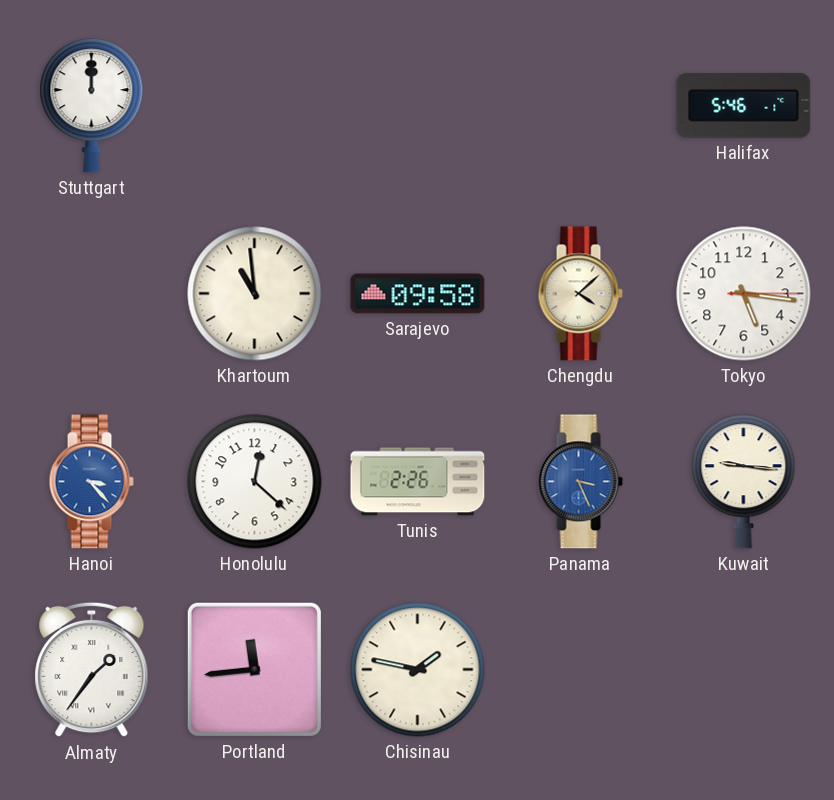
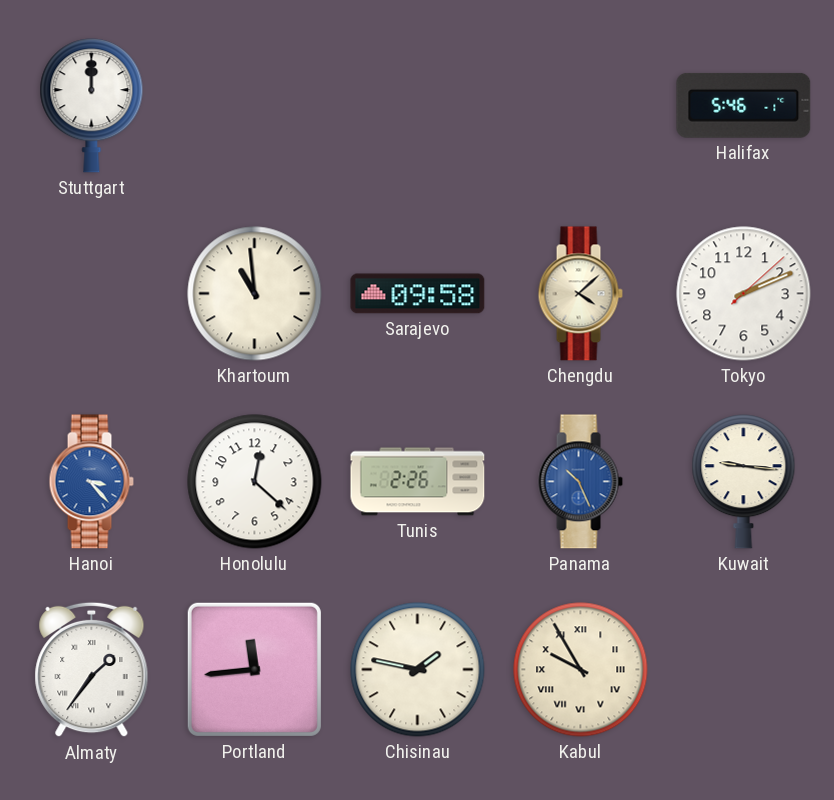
Tokyo: 5:16 -> 2:11
Panama: 3:26 -> 10:26
Kabul: none -> 9:55
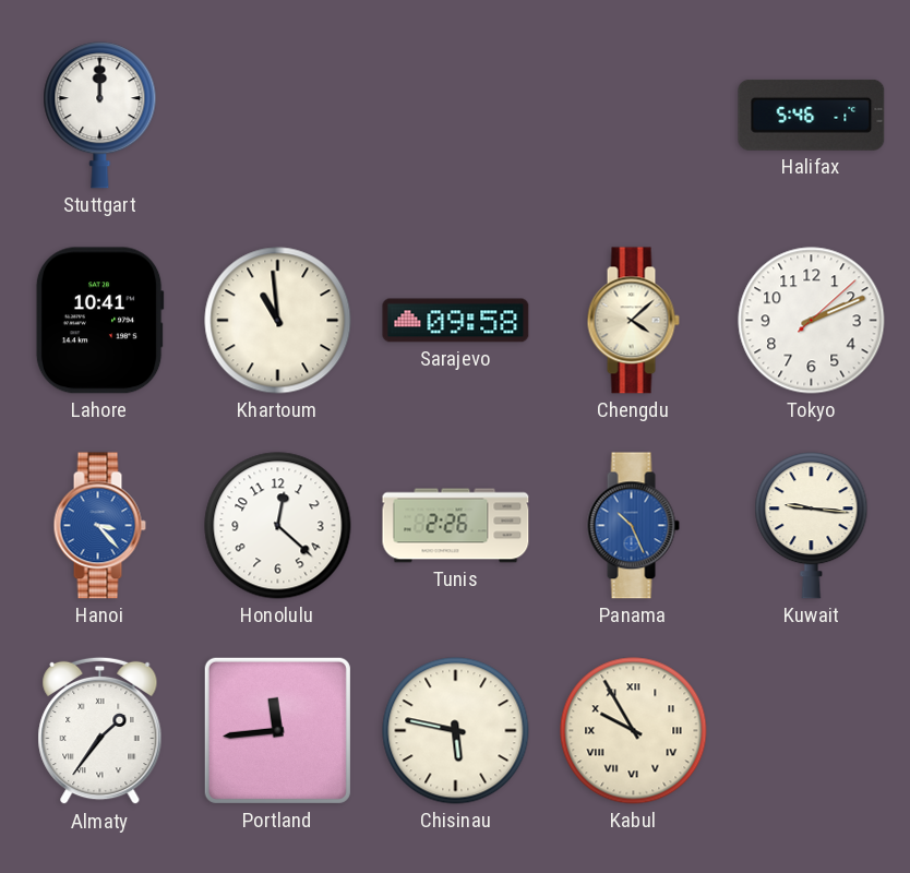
Lahore: none -> 10:41
Chisinau: 1:47 -> 5:47
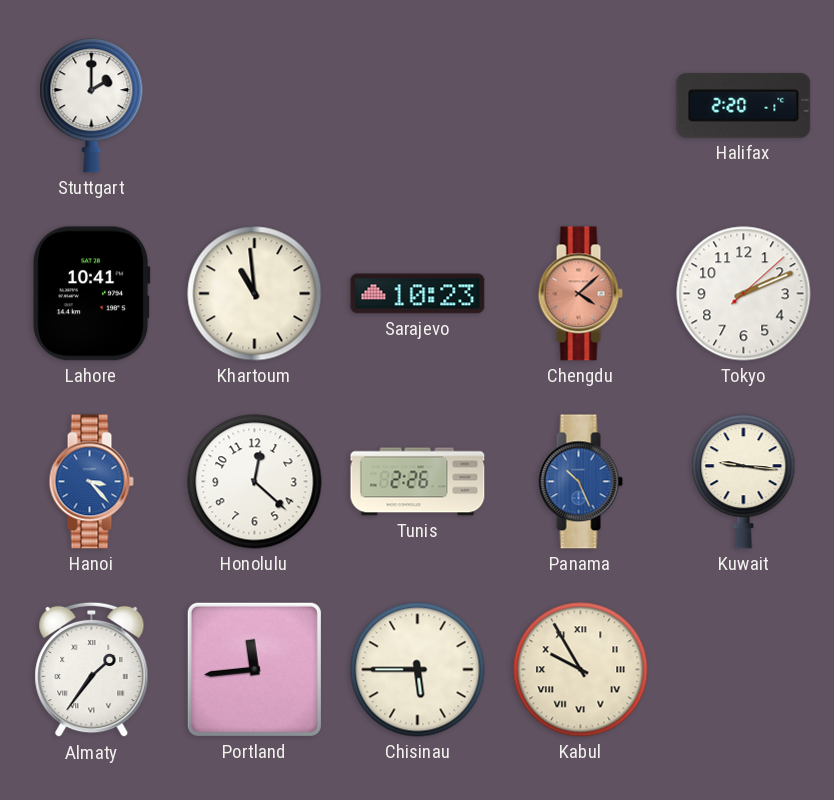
Stuttgart: 12:00 -> 2:00
Halifax: 5:46 -> 2:20
Sarajevo: 09:58 -> 10:23
Chengdu dial: cream -> salmon
Chisinau: 5:47 -> 5:45
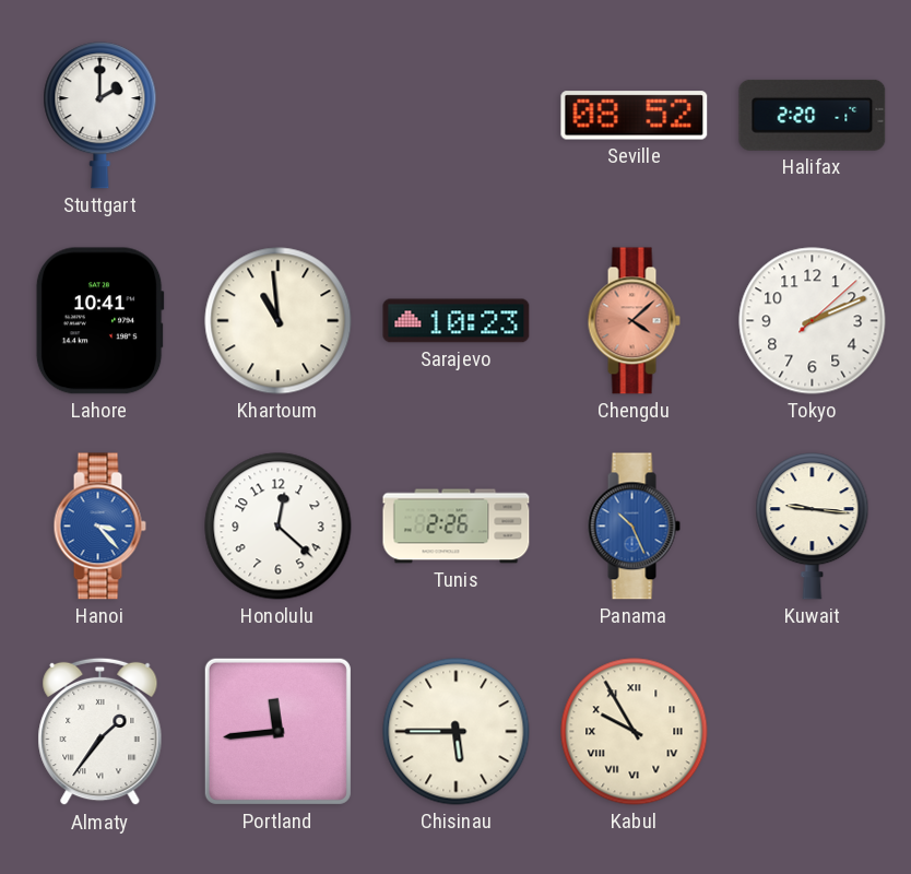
Seville: none -> 08:52
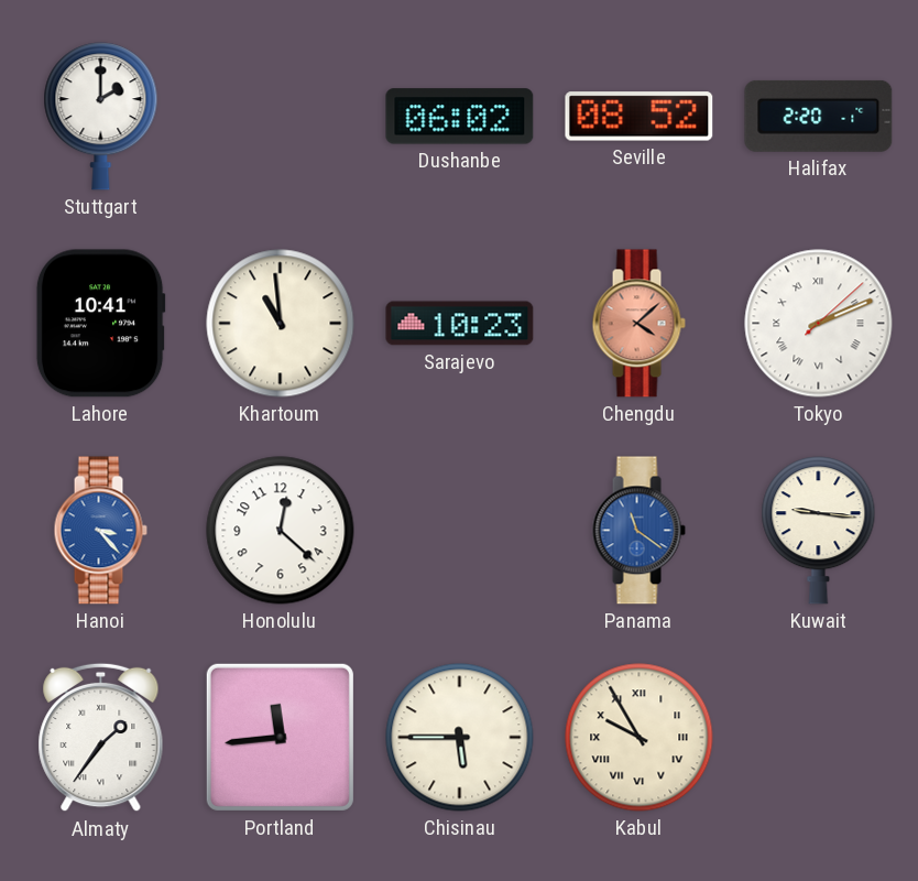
Dushanbe: none -> 06:02
Tokyo numerals: Arabic -> Roman
Tunis: 2:26 -> none
Panama: 10:26 -> 11:21
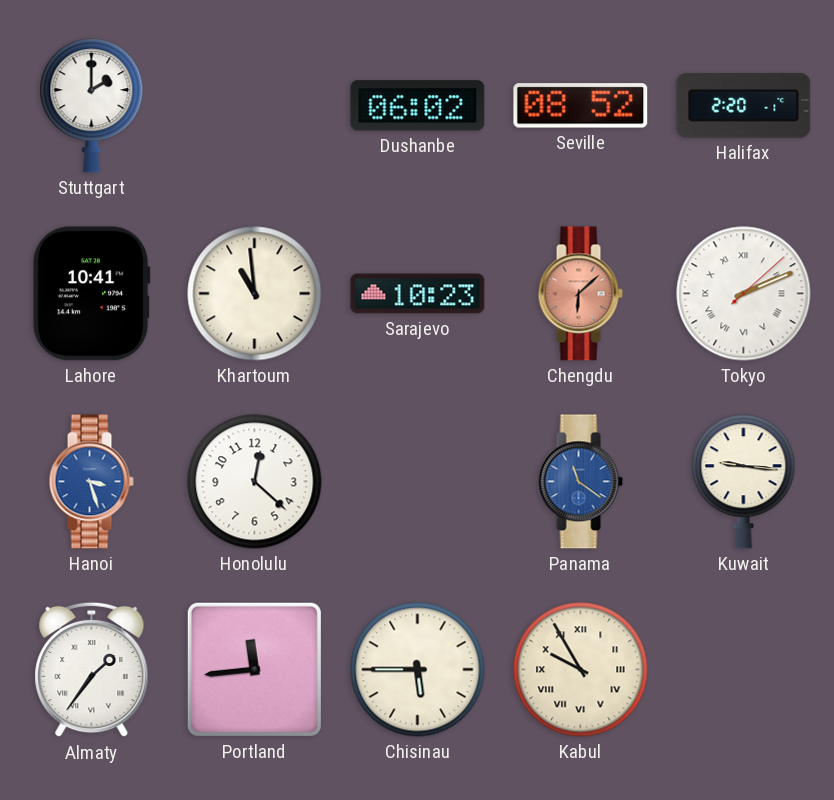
Chengdu: 4:08 -> 6:08
Hanoi: 3:23 -> 3:27
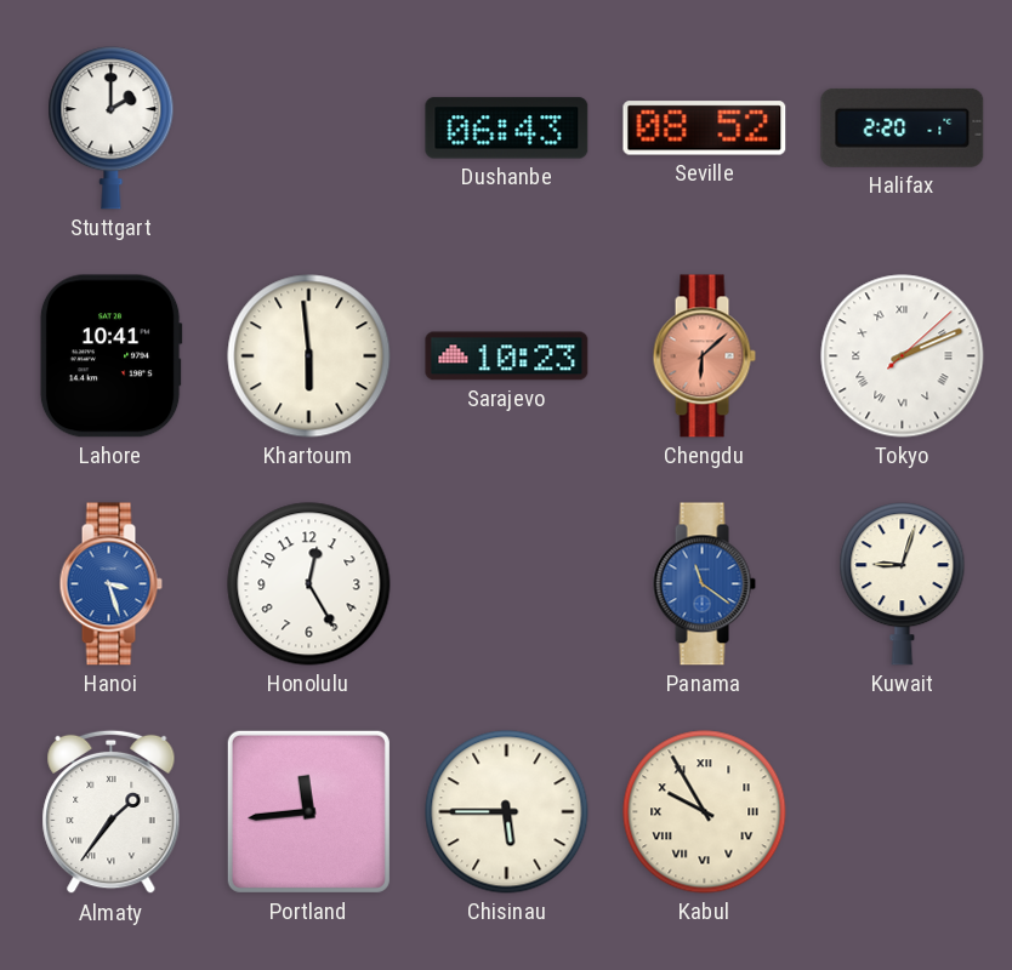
Dushanbe: 06:02 -> 06:43
Khartoum: 10:59 -> 5:59
Honolulu: 12:22 -> 12:25
Kuwait: 9:16 -> 9:03
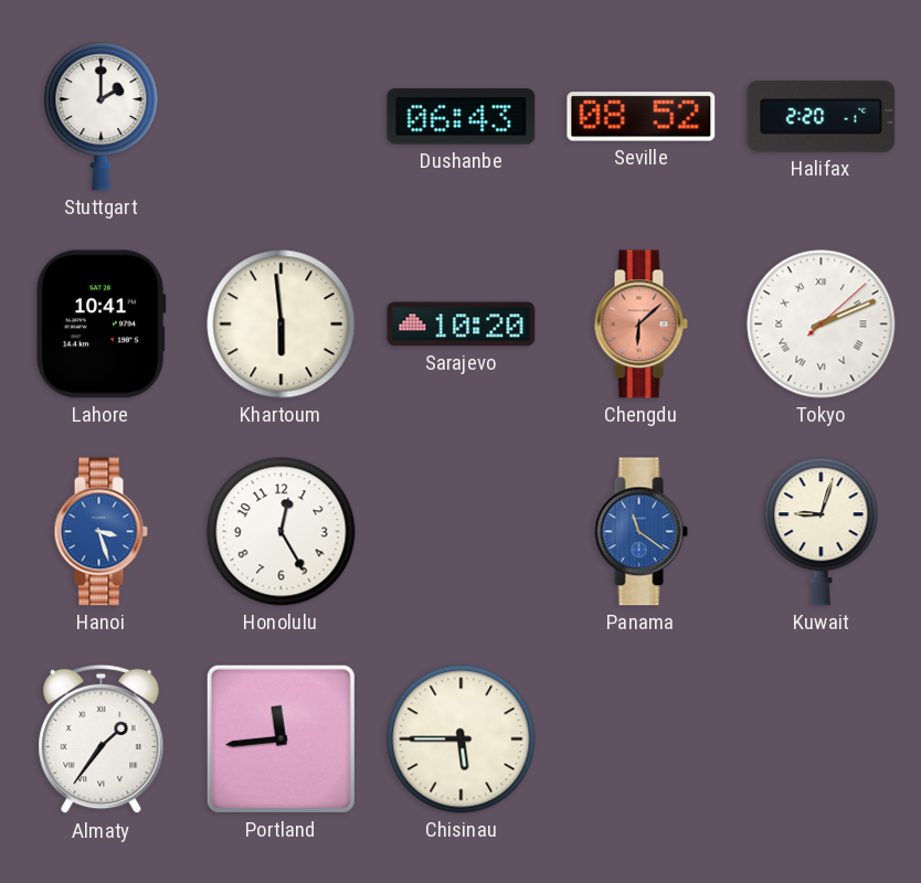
Sarajevo: 10:23 -> 10:20
Kabul: 9:55 -> none
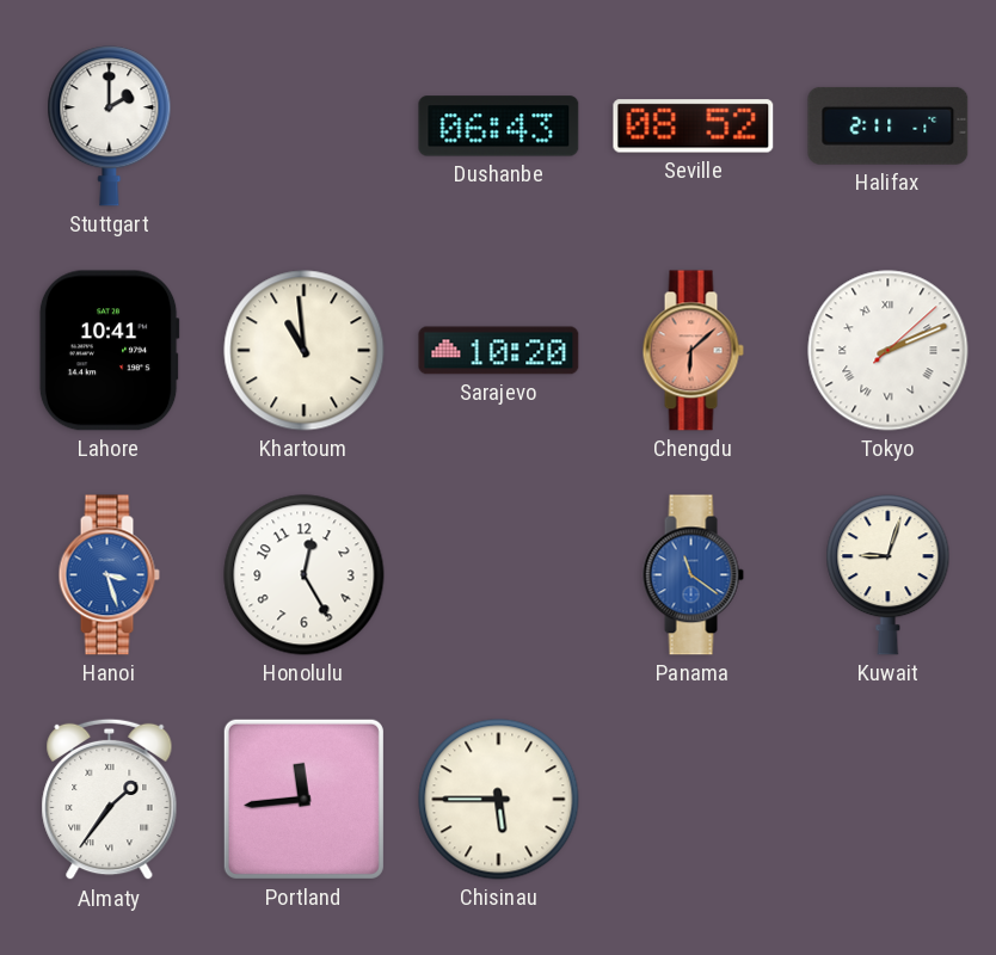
Halifax: 2:20 -> 2:11
Khartoum: 5:59 -> 10:59
